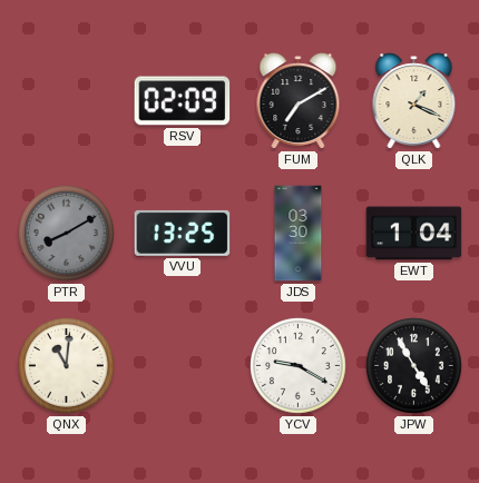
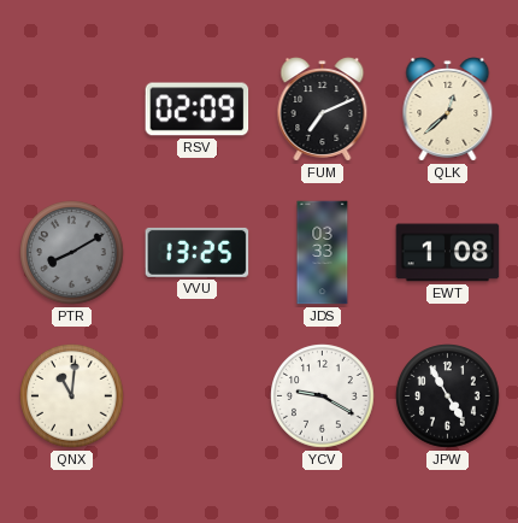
FUM: 7:10 -> 7:11
QLK: 1:19 -> 12:38
JDS: 03:30 -> 03:33
EWT: 1:04 -> 1:08
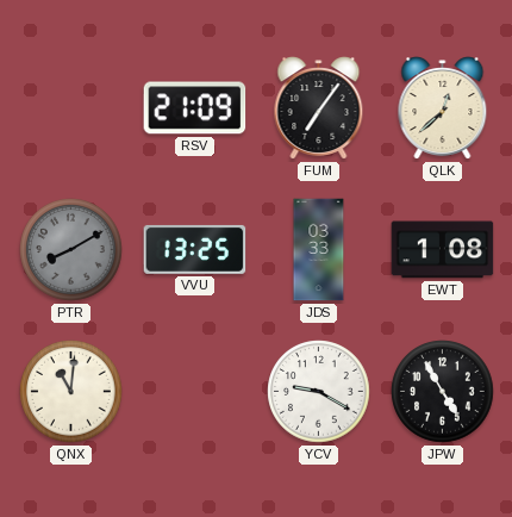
RSV: 02:09 -> 21:09
FUM: 7:11 -> 7:06
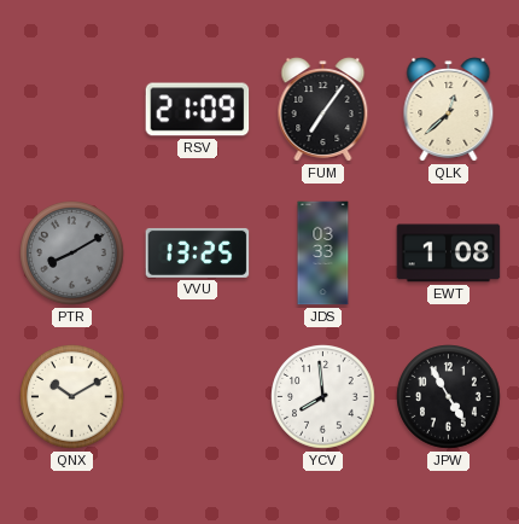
QNX: 11:01 -> 10:10
YCV: 9:20 -> 7:59
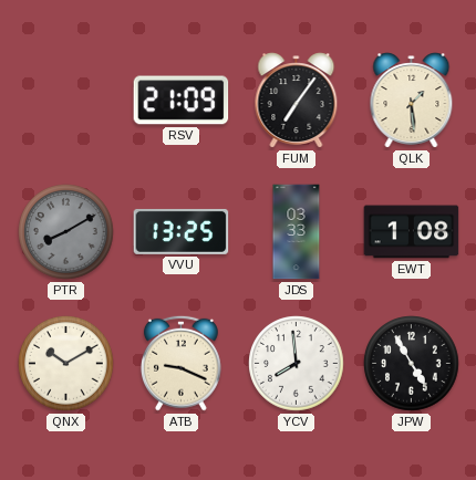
QLK: 12:38 -> 1:29
ATB: none -> 9:19
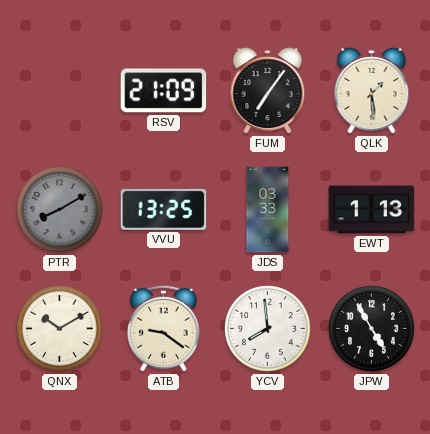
EWT: 1:08 -> 1:13
ATB: 9:19 -> 9:21
